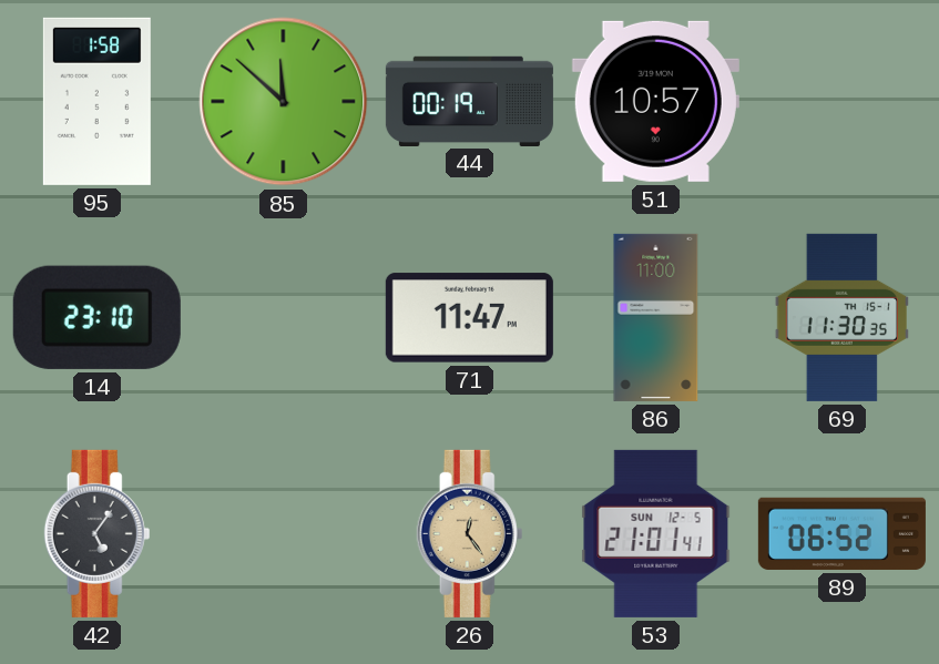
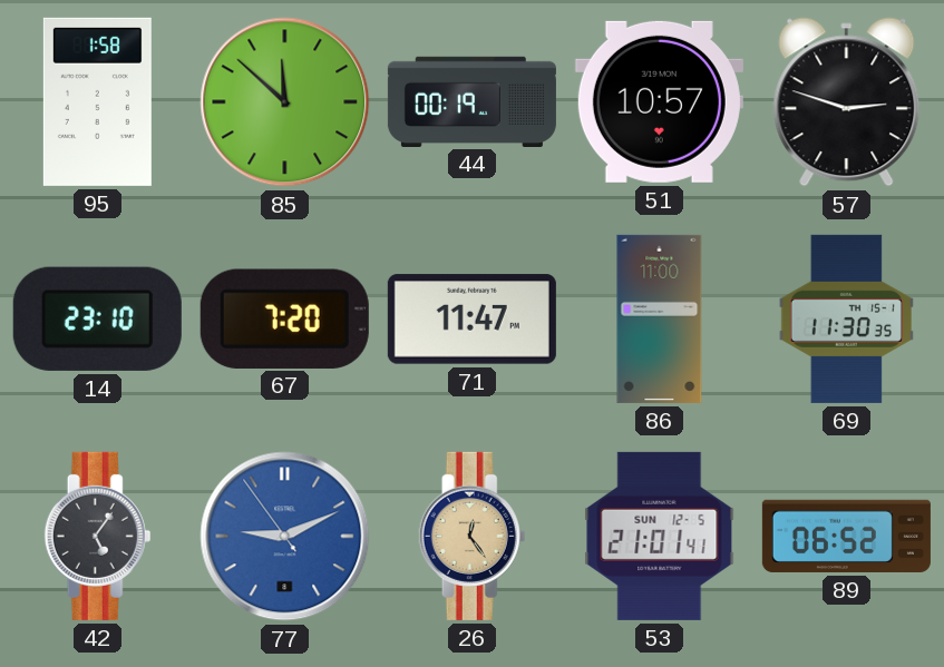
57: none -> 2:48
67: none -> 7:20
77: none -> 9:10
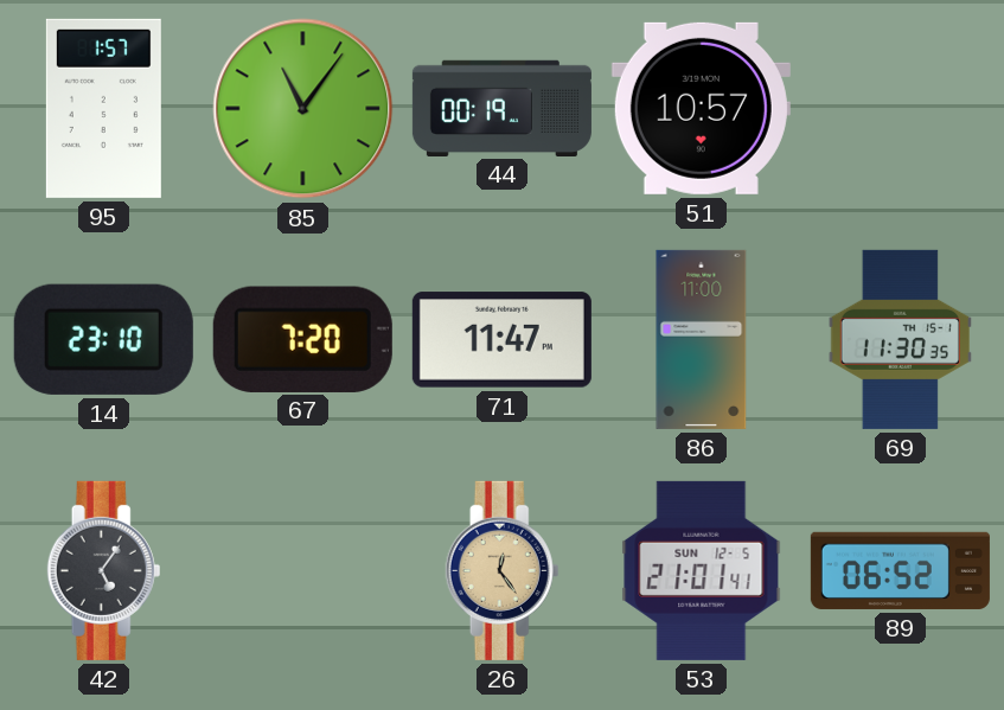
95: 1:58 -> 1:57
85: 11:52 -> 11:06
57: 2:48 -> none
77: 9:10 -> none
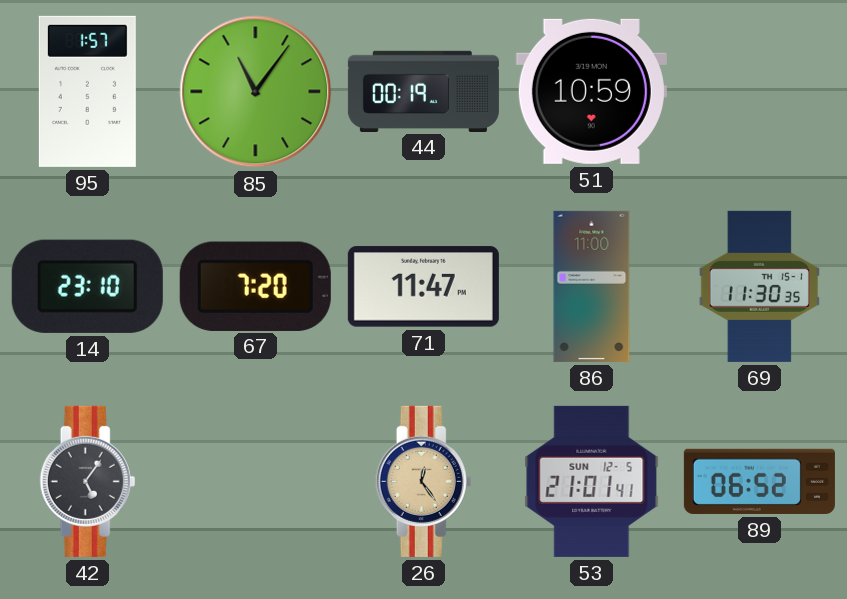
51: 10:57 -> 10:59
